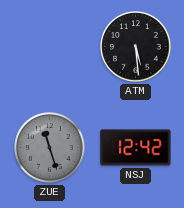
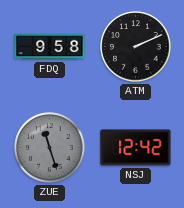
FDQ: none -> 9:58
ATM: 5:29 -> 2:11
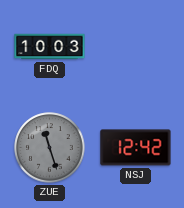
FDQ: 9:58 -> 10:03
ATM: 2:11 -> none
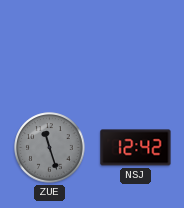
FDQ: 10:03 -> none
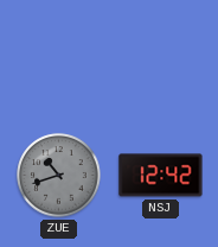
ZUE: 11:27 -> 10:42
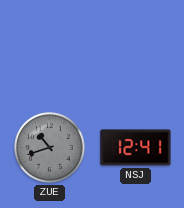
NSJ: 12:42 -> 12:41
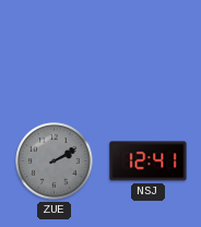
ZUE: 10:42 -> 2:10
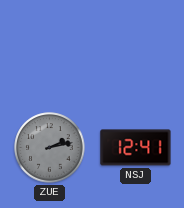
ZUE: 2:10 -> 2:13
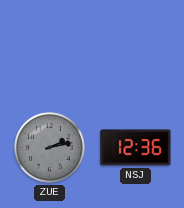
NSJ: 12:41 -> 12:36
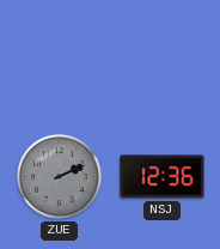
ZUE: 2:13 -> 2:11
